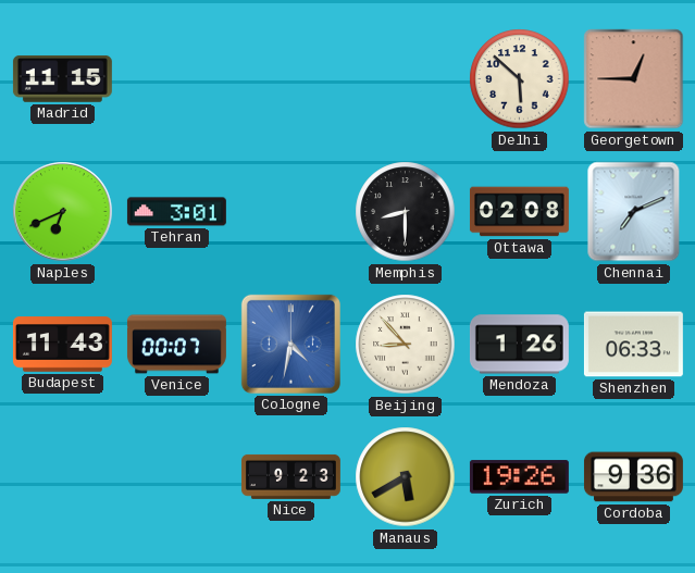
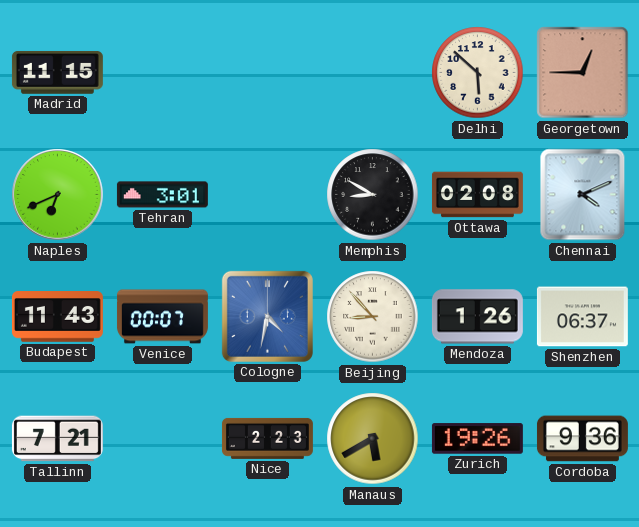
Memphis: 8:30 -> 8:50
Chennai: 7:11 -> 4:11
Shenzhen: 06:33 -> 06:37
Tallinn: none -> 7:21
Nice: 9:23 -> 2:23
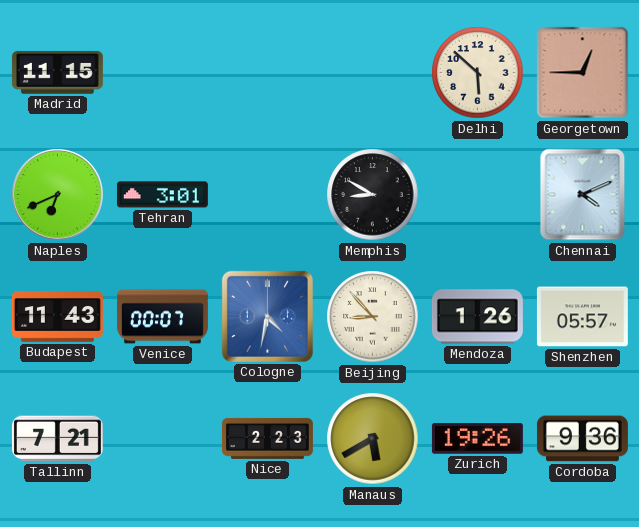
Ottawa: 02:08 -> none
Shenzhen: 06:37 -> 05:57
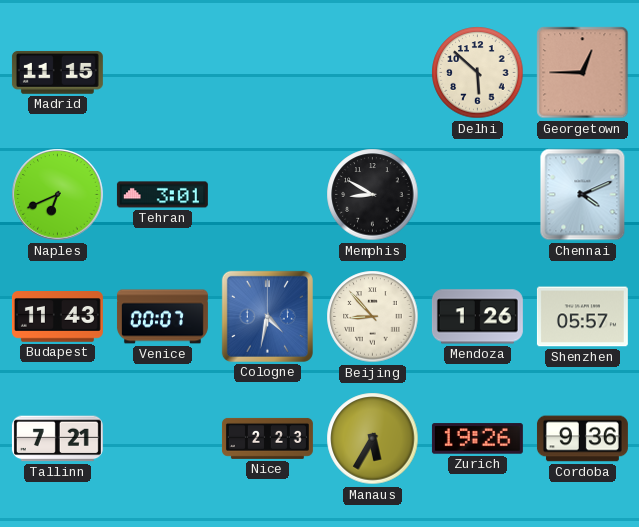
Manaus: 5:40 -> 5:35
